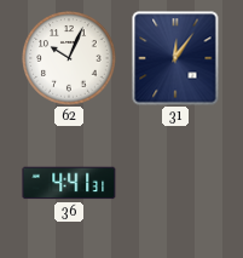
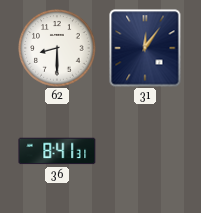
62: 10:04 -> 8:30
36: 4:41 -> 8:41
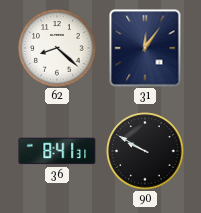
62: 8:30 -> 8:22
90: none -> 9:50
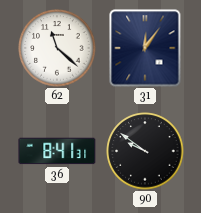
62: 8:22 -> 11:22
90: 9:50 -> 9:51
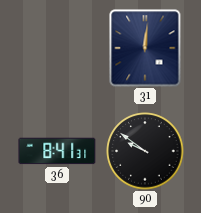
62: 11:22 -> none
31: 12:06 -> 12:01
